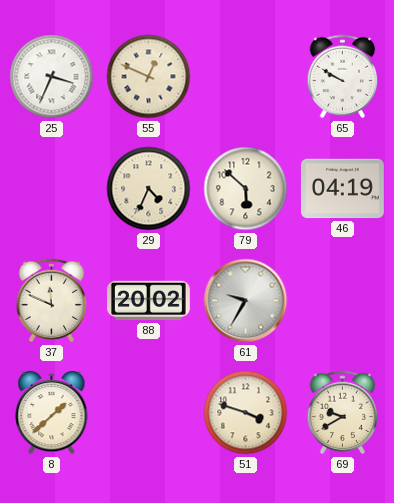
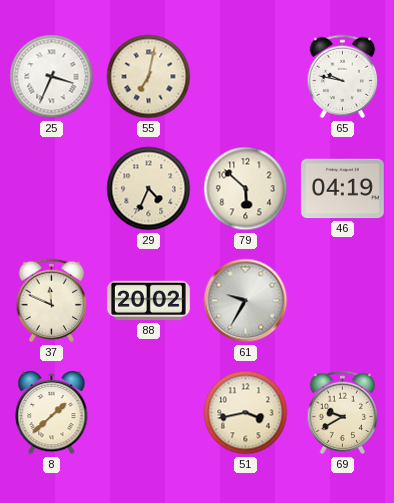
55: 12:49 -> 7:02
65: 9:50 -> 9:47
51: 3:48 -> 3:43
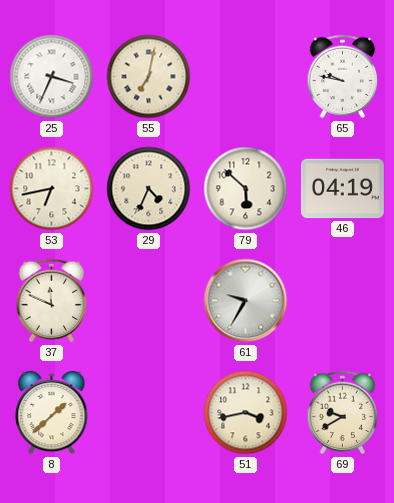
53: none -> 6:43
88: 20:02 -> none
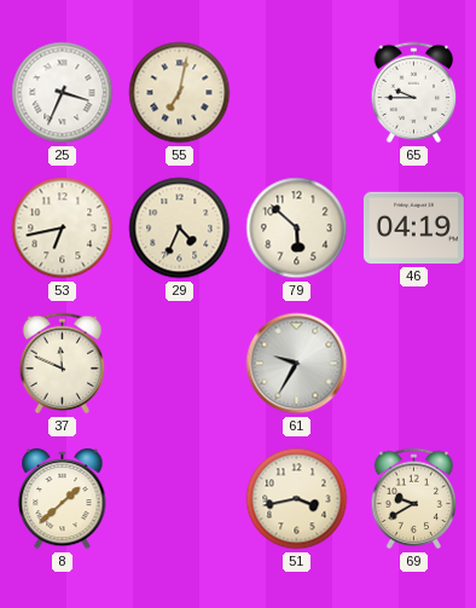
65: 9:47 -> 9:45
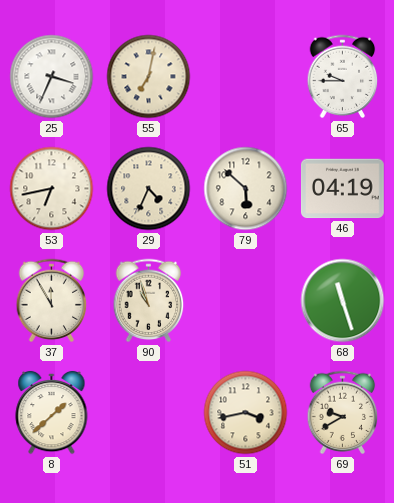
37: 11:49 -> 11:55
90: none -> 10:57
61: 9:35 -> none
68: none -> 11:27
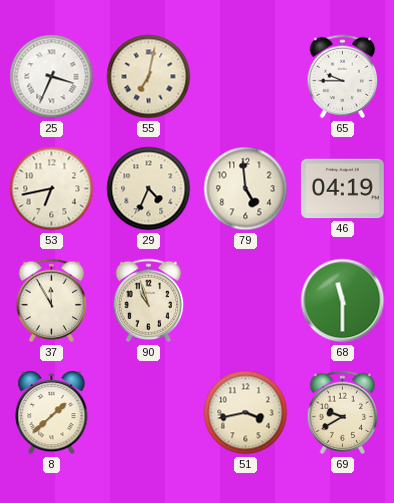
79: 5:52 -> 4:59
68: 11:27 -> 11:30
